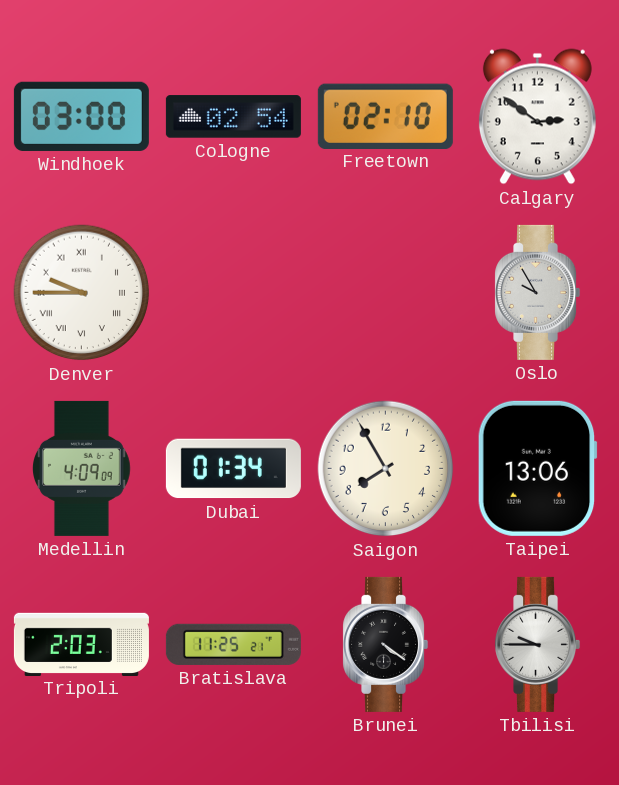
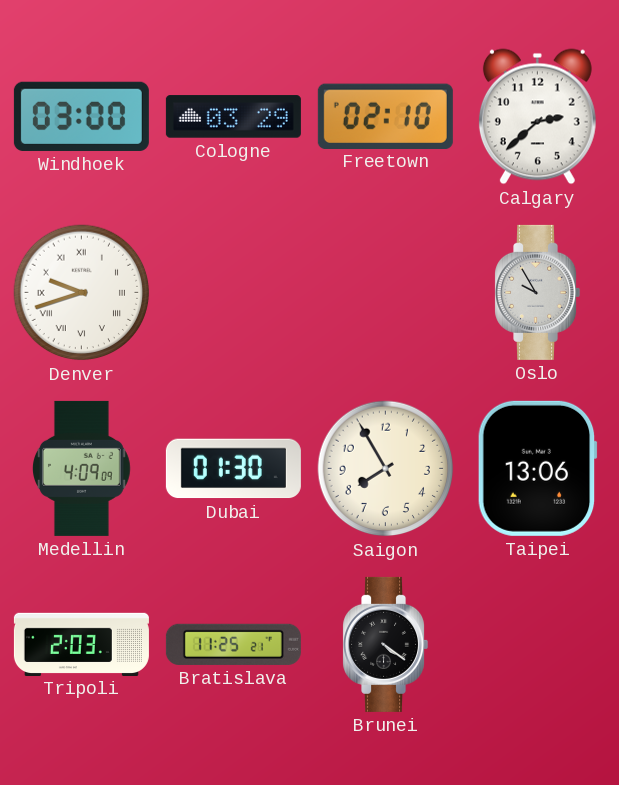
Cologne: 02:54 -> 03:29
Calgary: 2:51 -> 2:38
Denver: 9:45 -> 9:42
Dubai: 01:34 -> 01:30
Tbilisi: 9:45 -> none
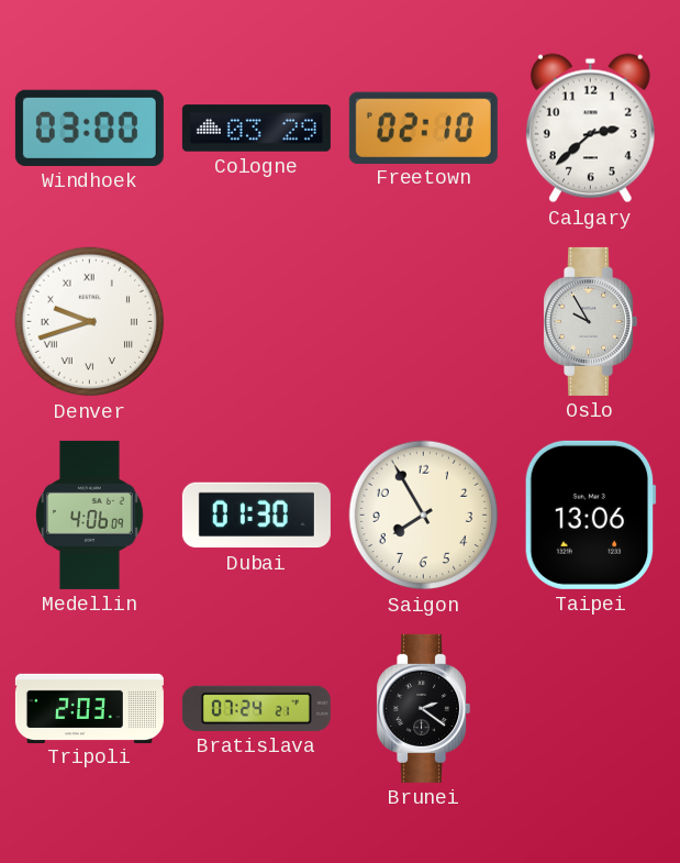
Medellin: 4:09 -> 4:06
Bratislava: 11:25 -> 07:24
Brunei: 4:21 -> 2:21
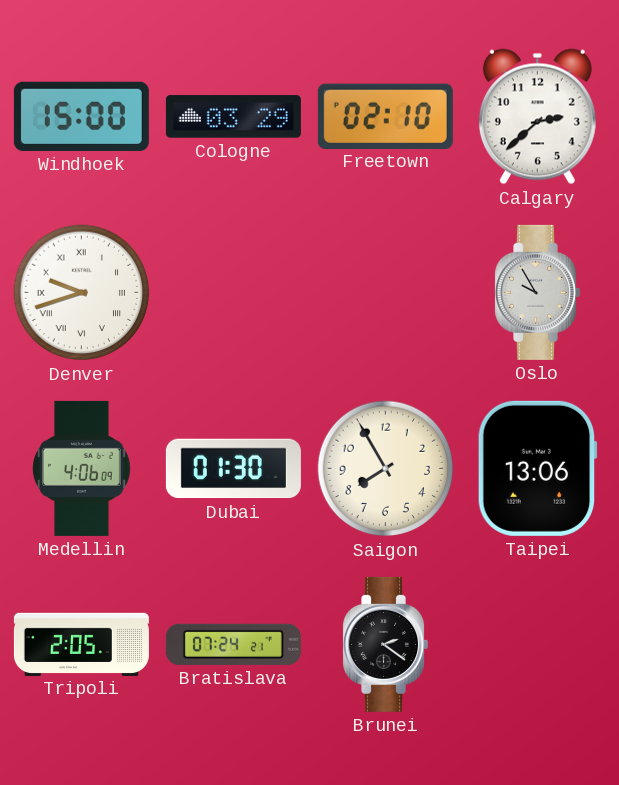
Windhoek: 03:00 -> 15:00
Tripoli: 2:03 -> 2:05
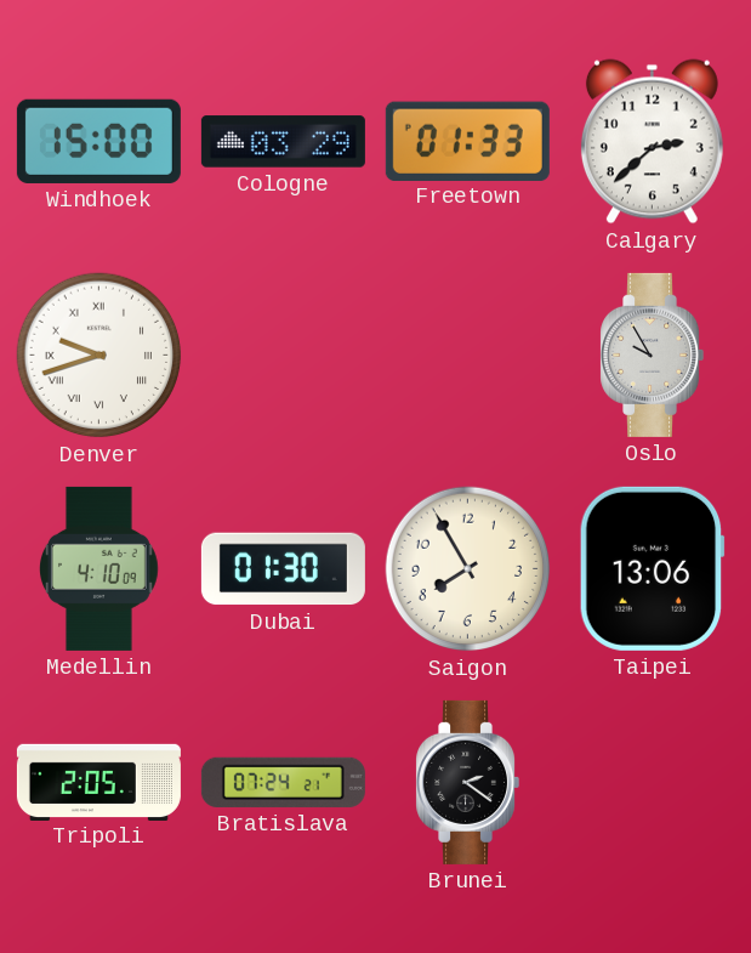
Freetown: 02:10 -> 01:33
Medellin: 4:06 -> 4:10
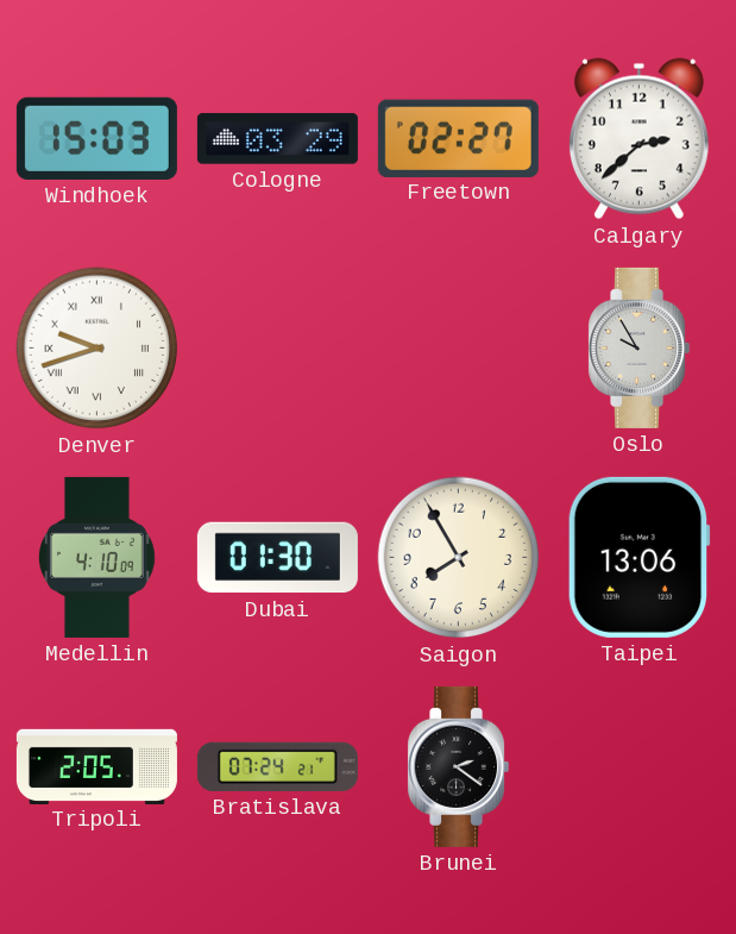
Windhoek: 15:00 -> 15:03
Freetown: 01:33 -> 02:27
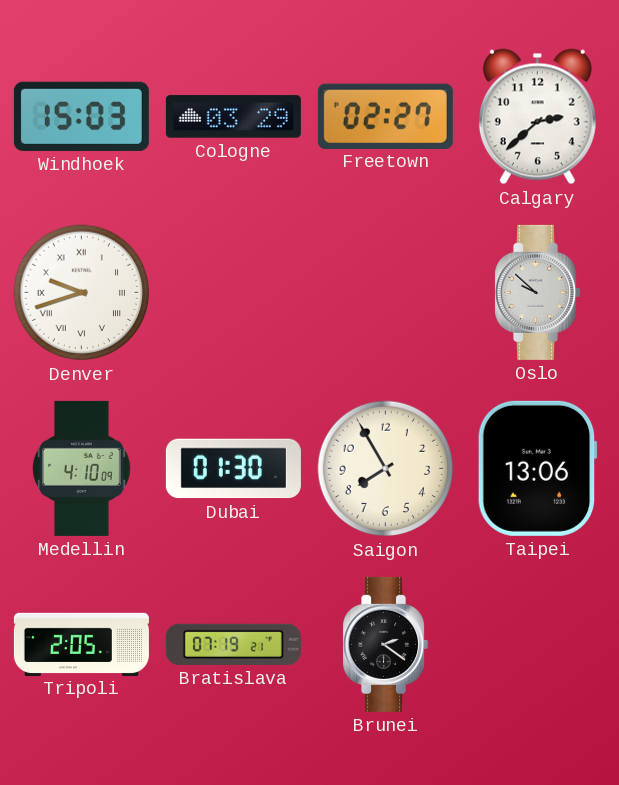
Oslo: 9:55 -> 9:52
Bratislava: 07:24 -> 07:19
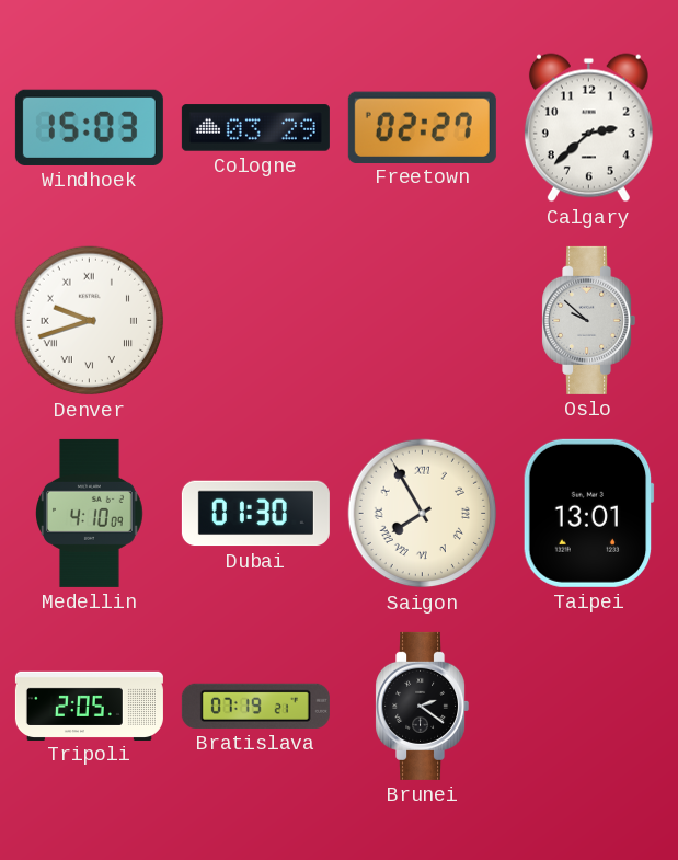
Saigon numerals: Arabic -> Roman
Taipei: 13:06 -> 13:01
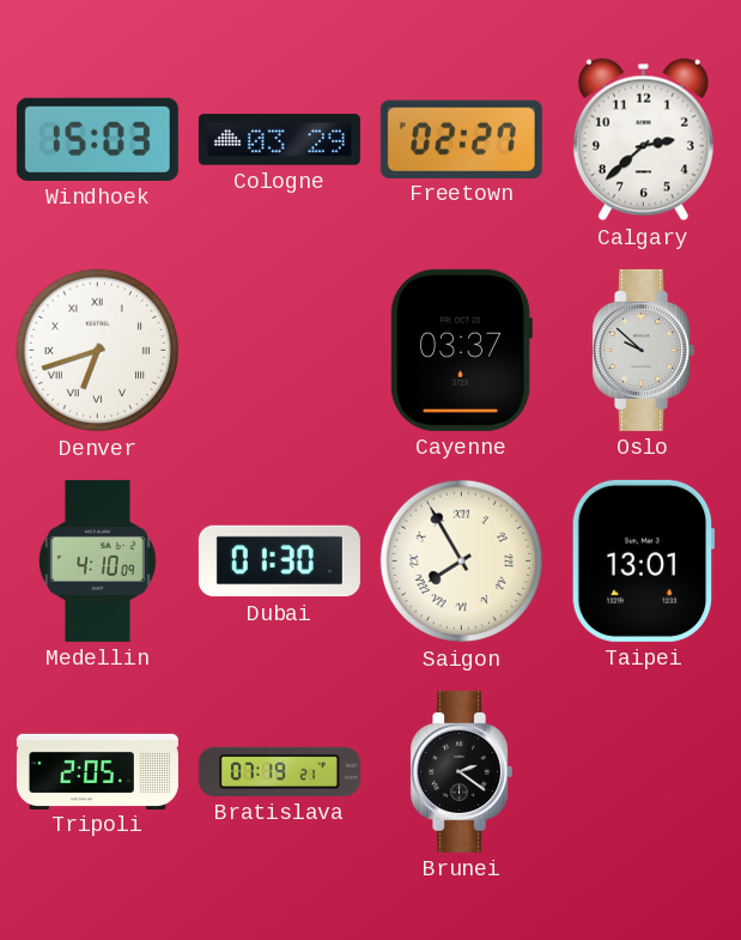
Denver: 9:42 -> 6:42
Cayenne: none -> 03:37
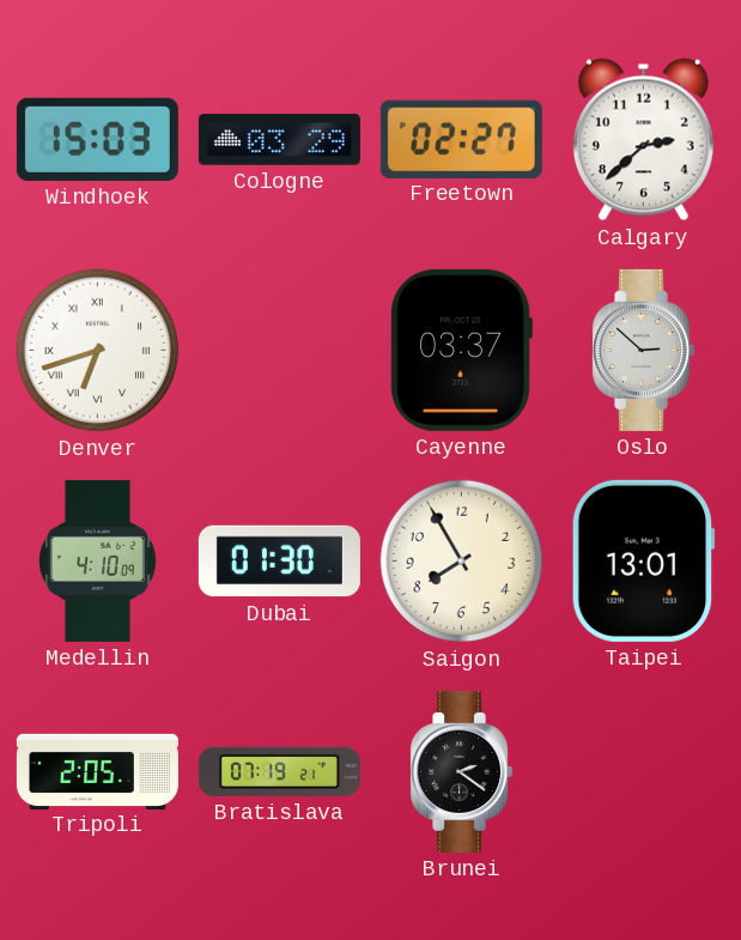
Oslo: 9:52 -> 2:52
Saigon numerals: Roman -> Arabic
